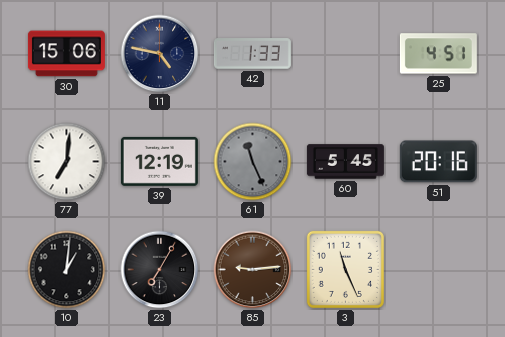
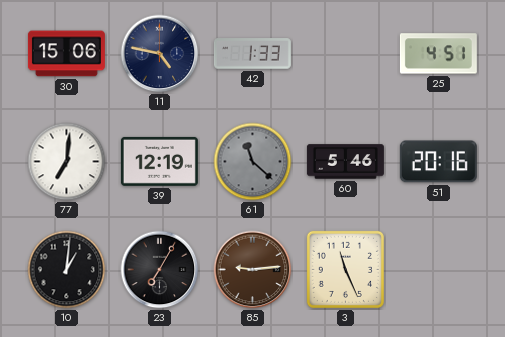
61: 11:26 -> 11:22
60: 5:45 -> 5:46
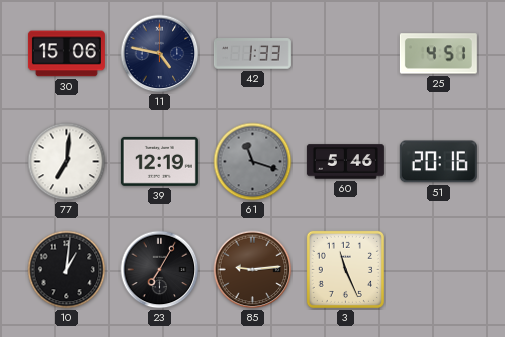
61: 11:22 -> 11:18
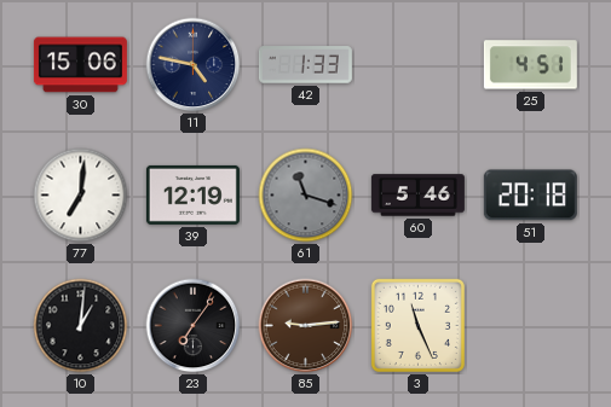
51: 20:16 -> 20:18
23: 7:05 -> 7:06
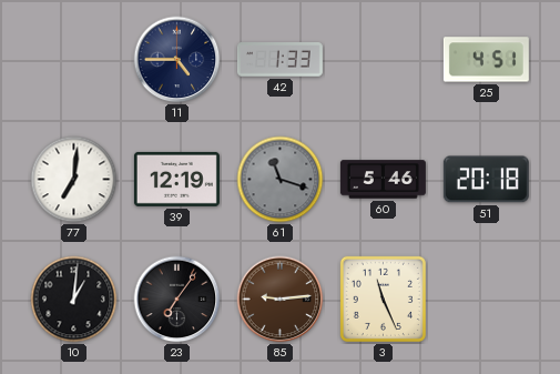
30: 15:06 -> none
11: 4:47 -> 4:45
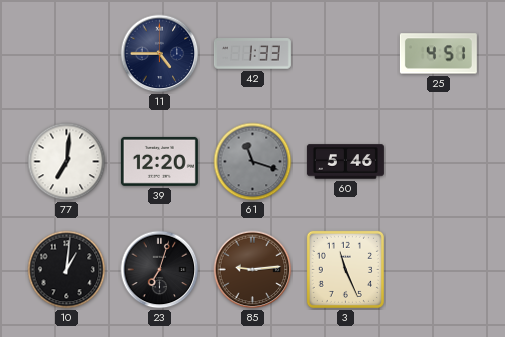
39: 12:19 -> 12:20
51: 20:18 -> none
23: 7:06 -> 7:03
